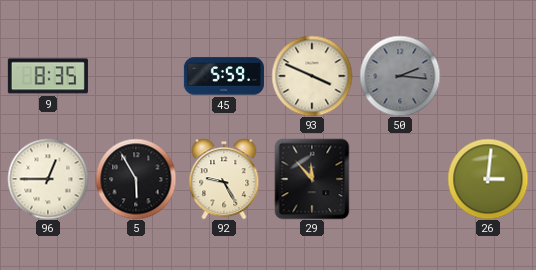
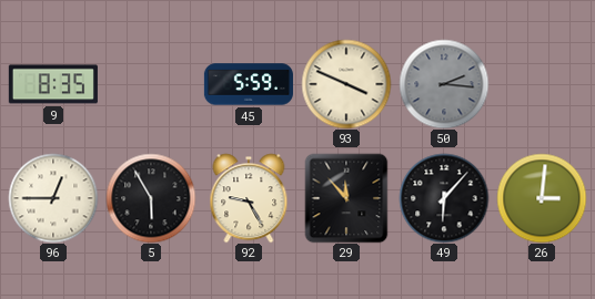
49: none -> 6:07
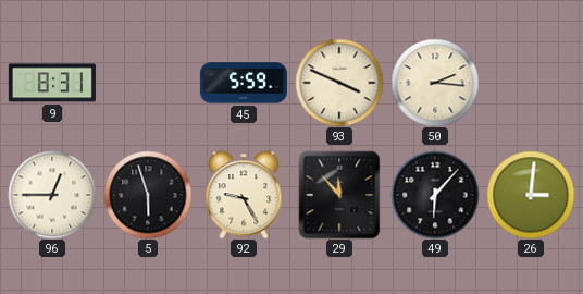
9: 8:35 -> 8:31
50 dial: grey -> cream
5: 5:55 -> 5:57
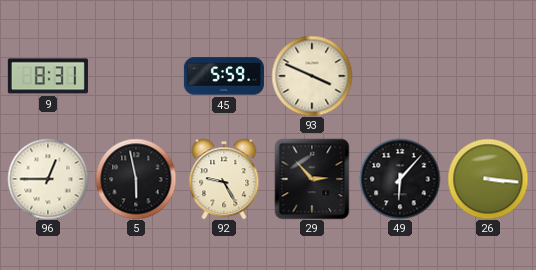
50: 2:16 -> none
5: 5:57 -> 5:58
29: 11:53 -> 2:53
26: 3:01 -> 3:16
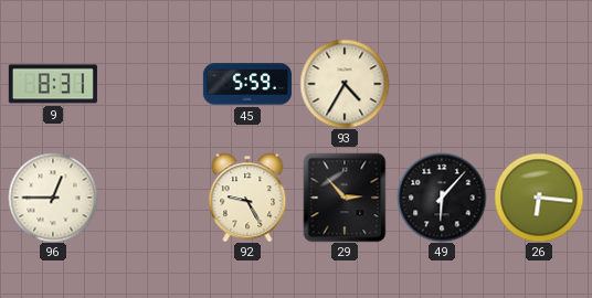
93: 3:49 -> 4:35
5: 5:58 -> none
26: 3:16 -> 6:16
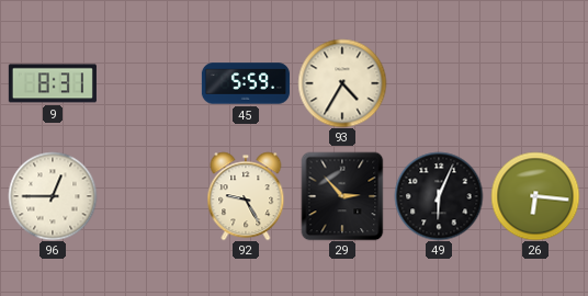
49: 6:07 -> 6:04
